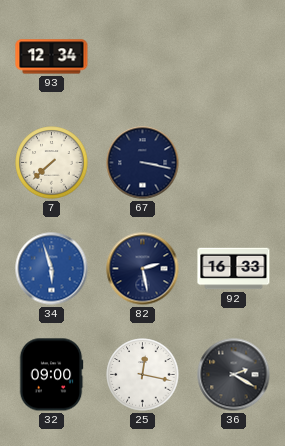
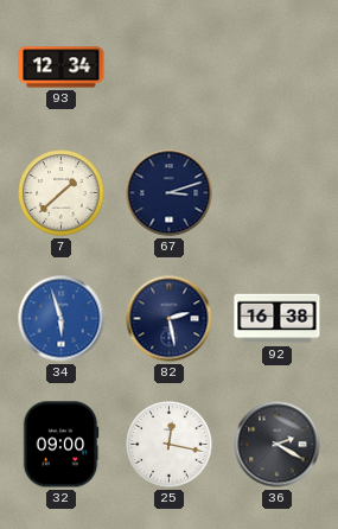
7: 7:38 -> 1:38
67: 3:17 -> 3:12
92: 16:33 -> 16:38
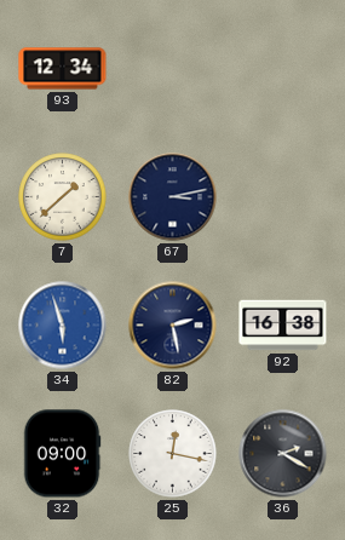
67: 3:12 -> 3:13
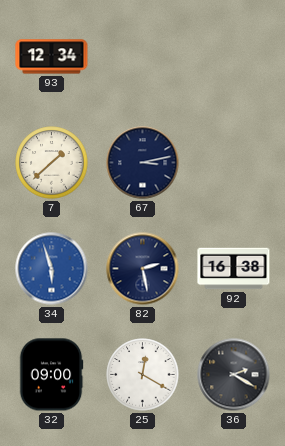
25: 12:17 -> 12:20
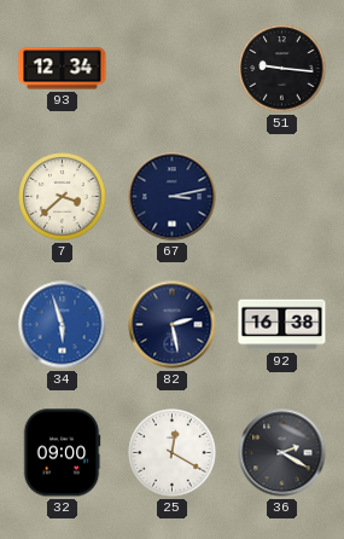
51: none -> 9:16
7: 1:38 -> 3:38
